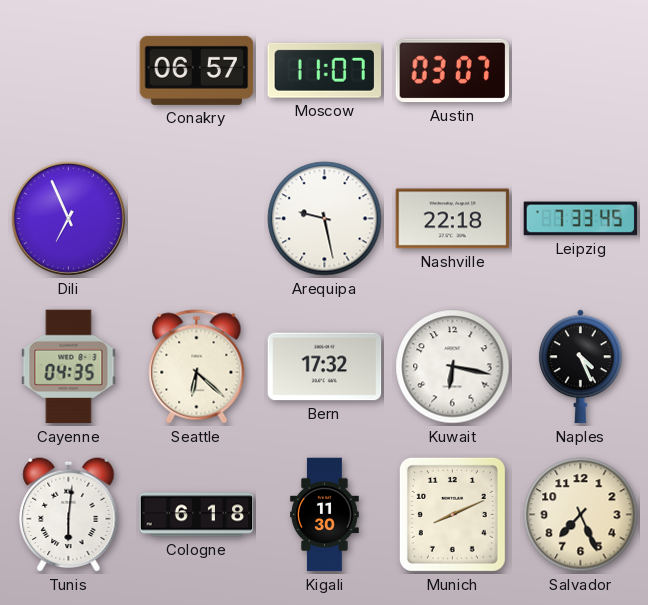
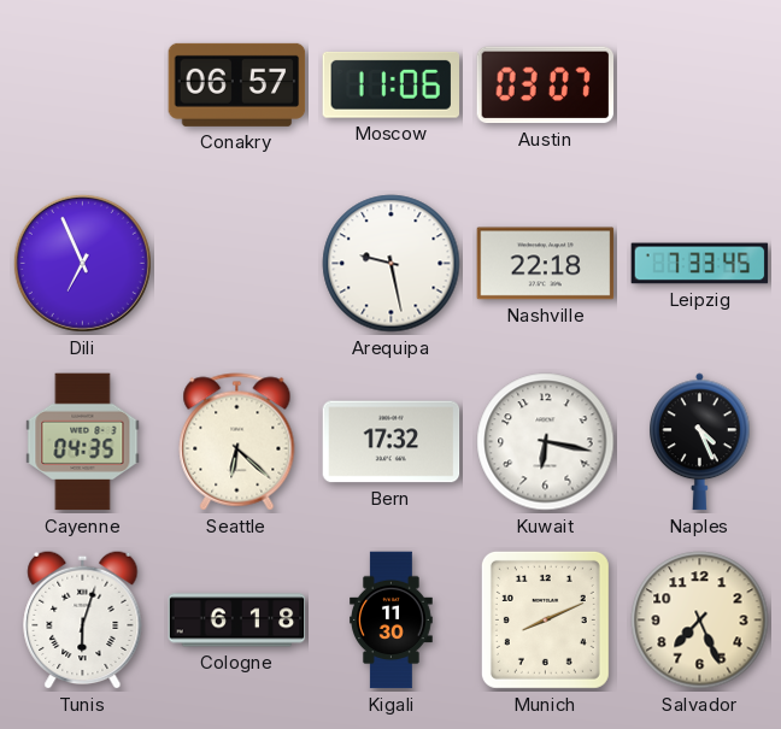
Moscow: 11:07 -> 11:06
Tunis: 6:01 -> 6:03
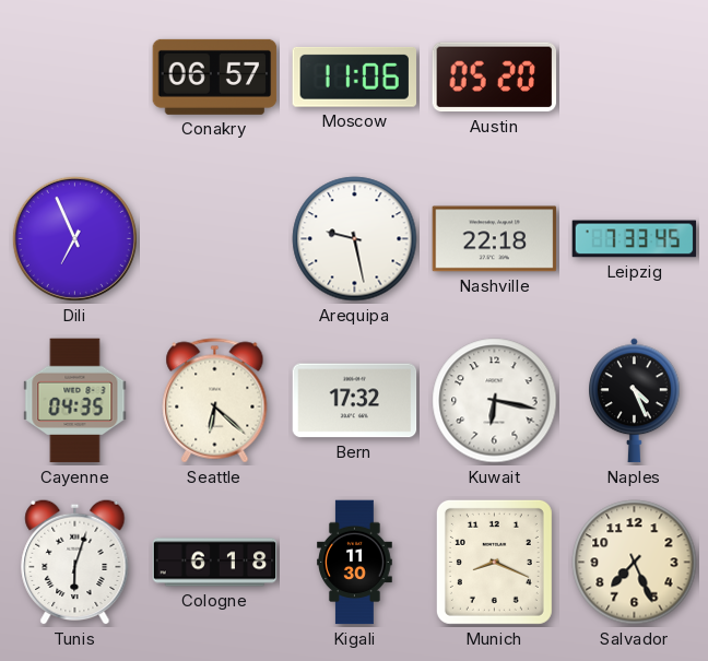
Austin: 03:07 -> 05:20
Munich: 8:11 -> 8:19
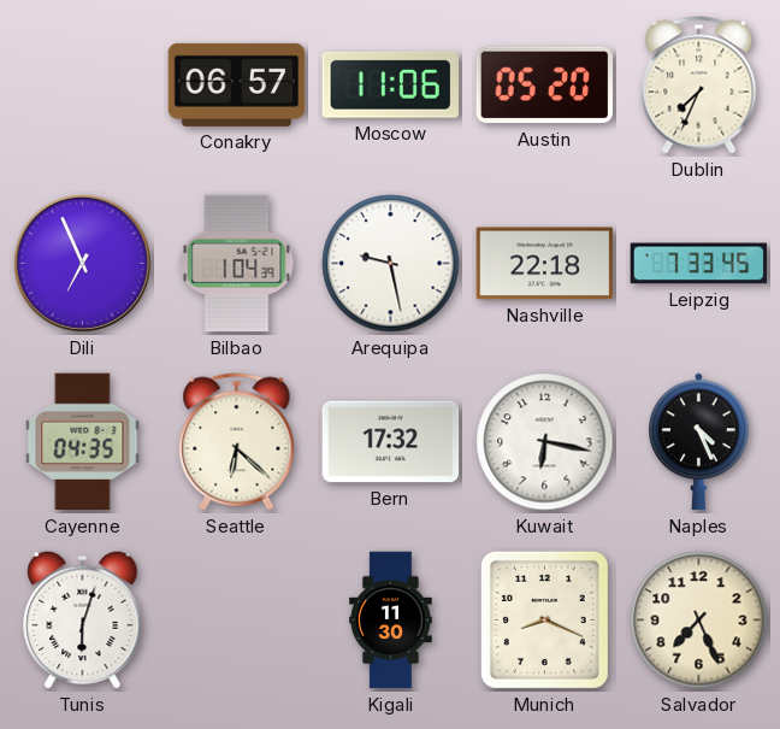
Dublin: none -> 7:34
Bilbao: none -> 1:04
Cologne: 6:18 -> none
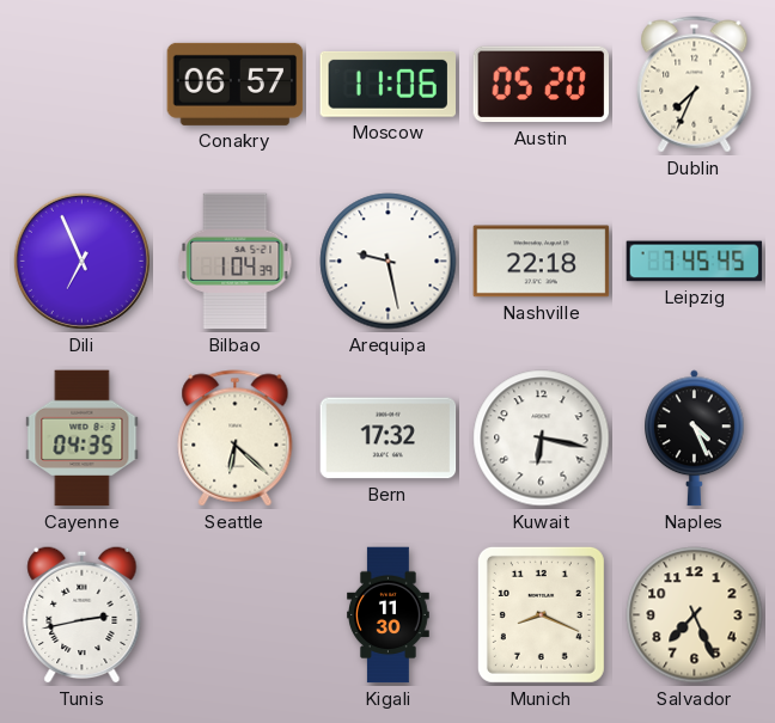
Leipzig: 7:33 -> 7:45
Tunis: 6:03 -> 2:43
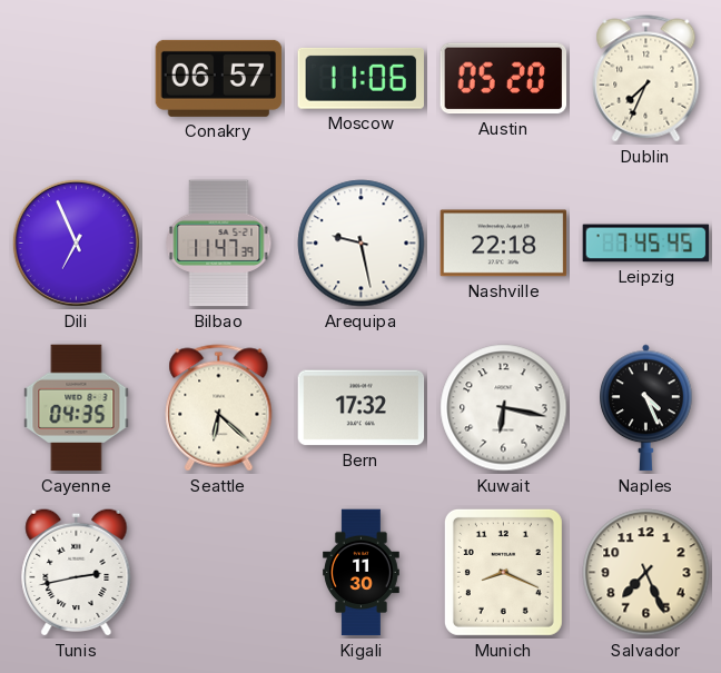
Bilbao: 1:04 -> 11:47
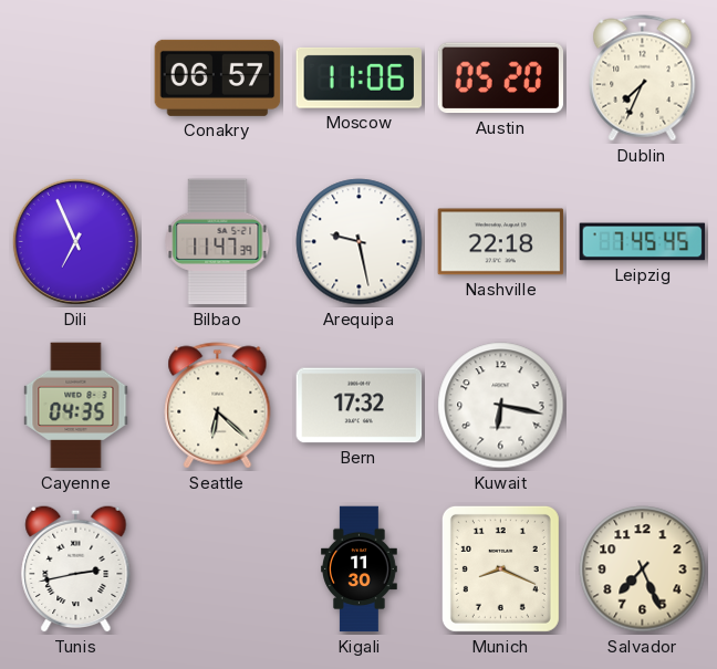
Naples: 4:26 -> none
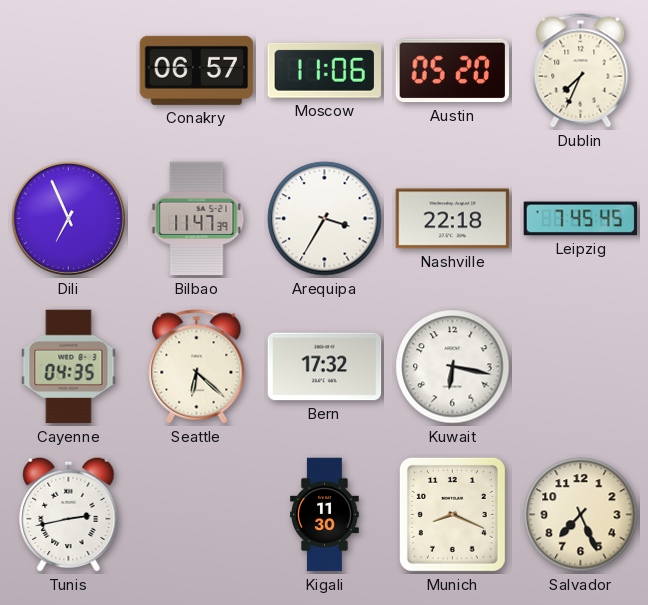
Arequipa: 9:28 -> 3:35
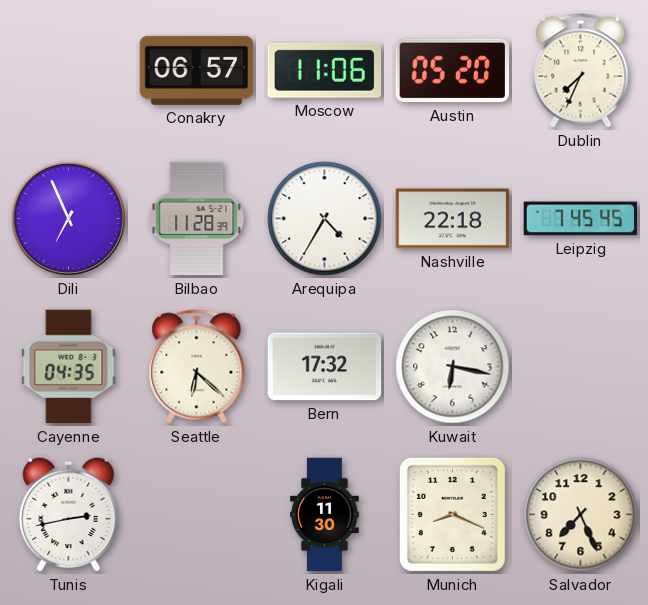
Bilbao: 11:47 -> 11:28
Arequipa: 3:35 -> 4:35
